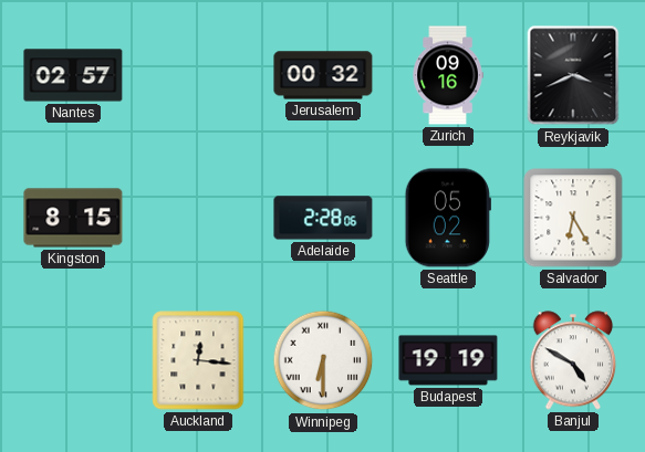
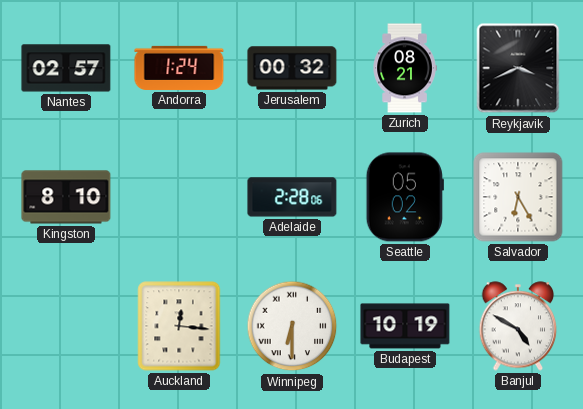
Andorra: none -> 1:24
Zurich: 09:16 -> 08:21
Kingston: 8:15 -> 8:10
Budapest: 19:19 -> 10:19
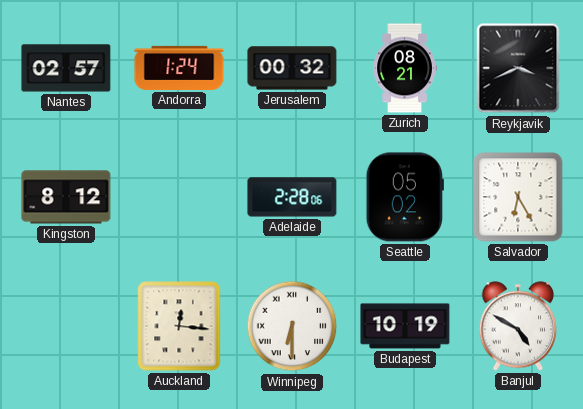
Kingston: 8:10 -> 8:12
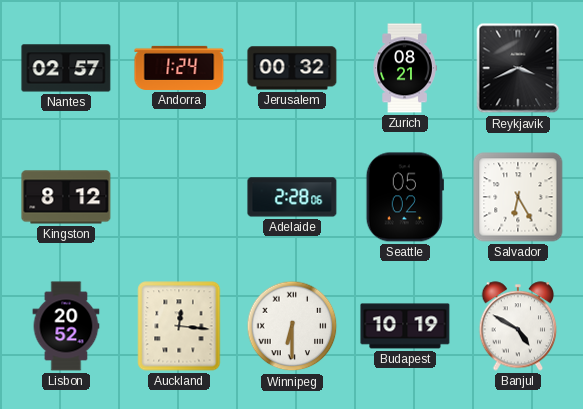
Lisbon: none -> 20:52
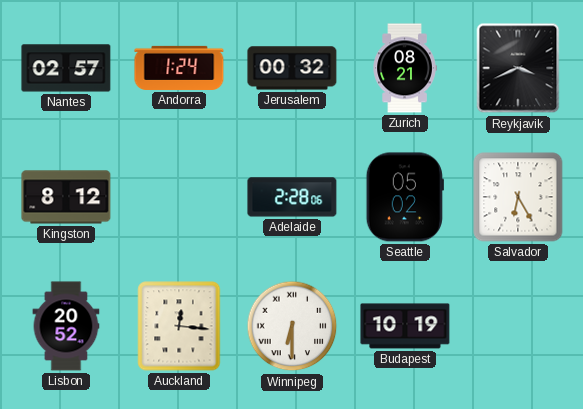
Banjul: 4:50 -> none
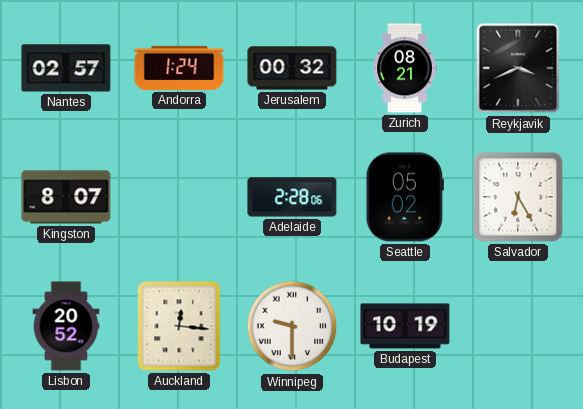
Kingston: 8:12 -> 8:07
Winnipeg: 6:30 -> 9:30
